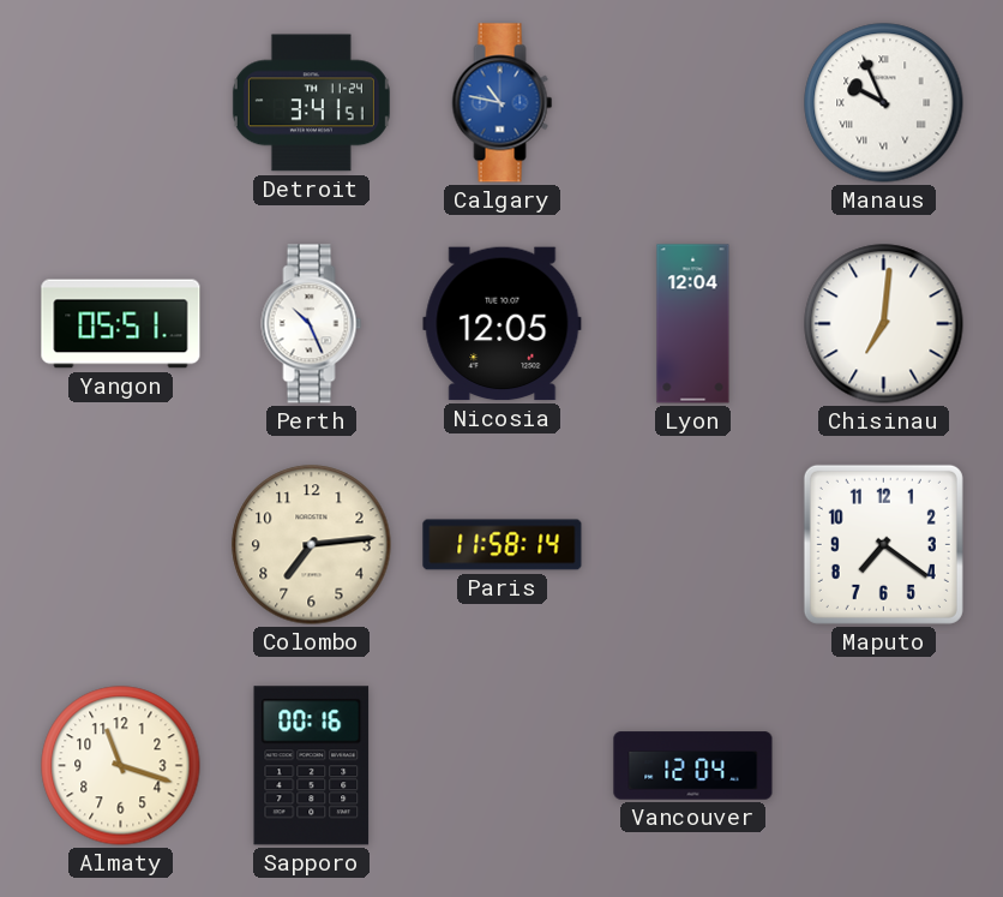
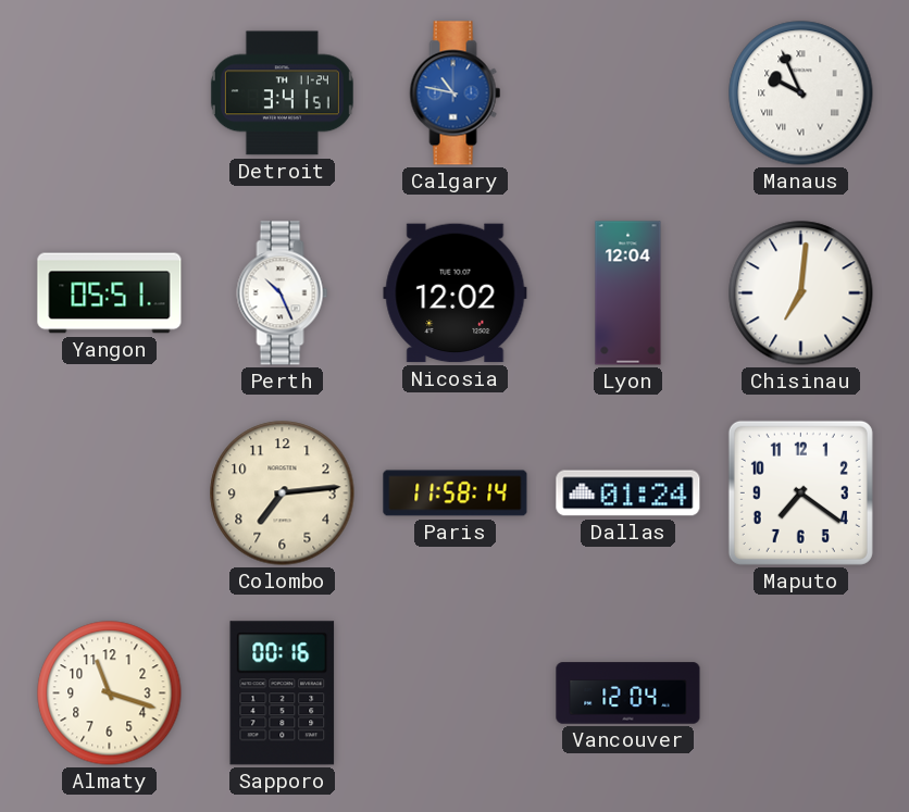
Nicosia: 12:05 -> 12:02
Dallas: none -> 01:24
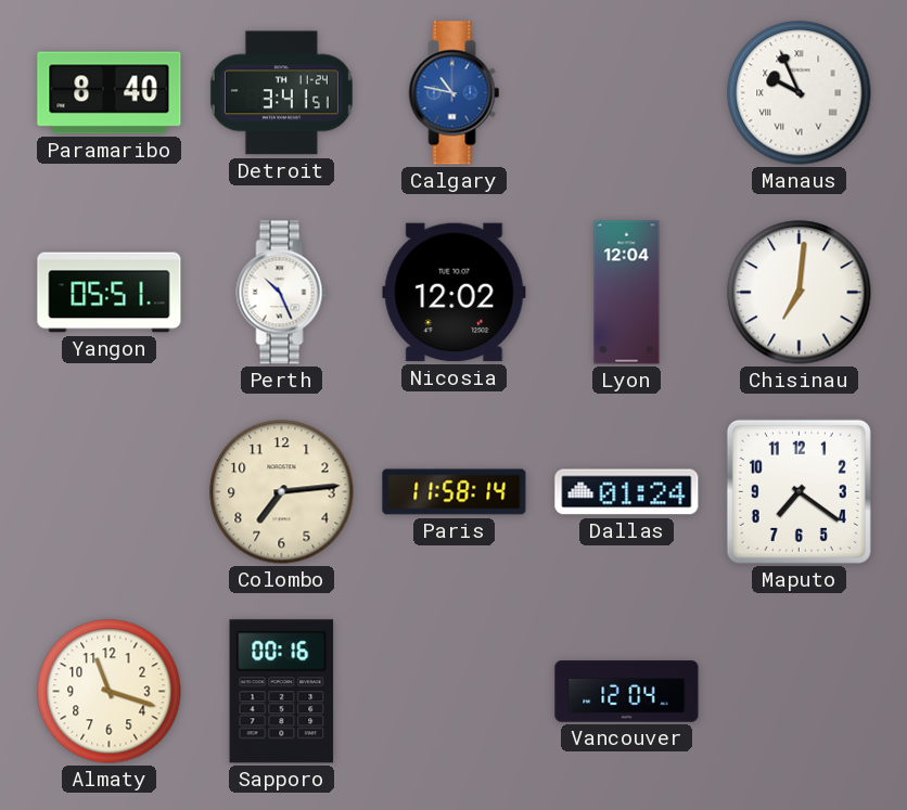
Paramaribo: none -> 8:40
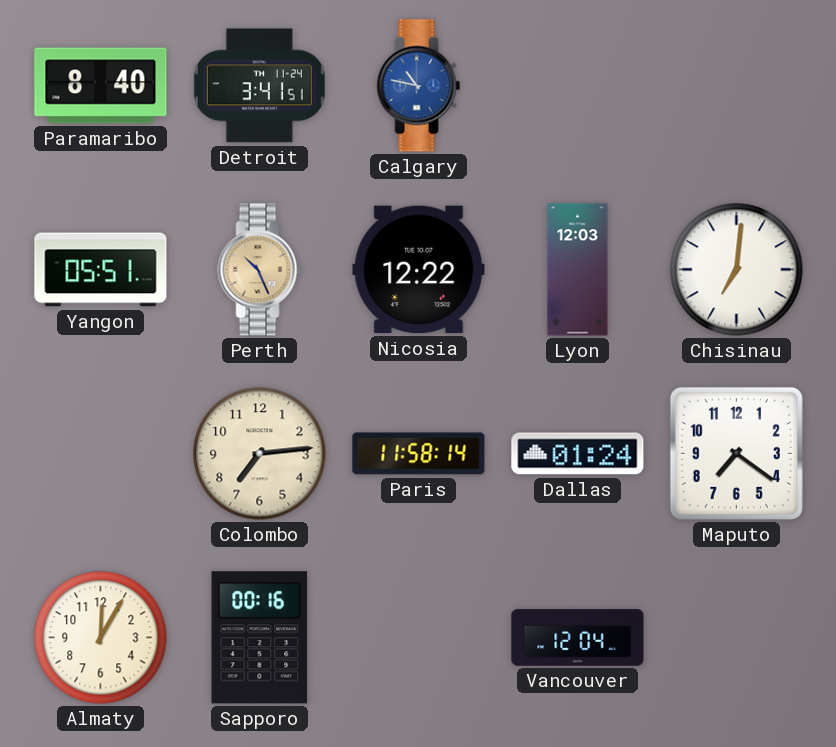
Manaus: 9:56 -> none
Perth dial: white -> champagne
Nicosia: 12:02 -> 12:22
Lyon: 12:04 -> 12:03
Almaty: 11:18 -> 12:05
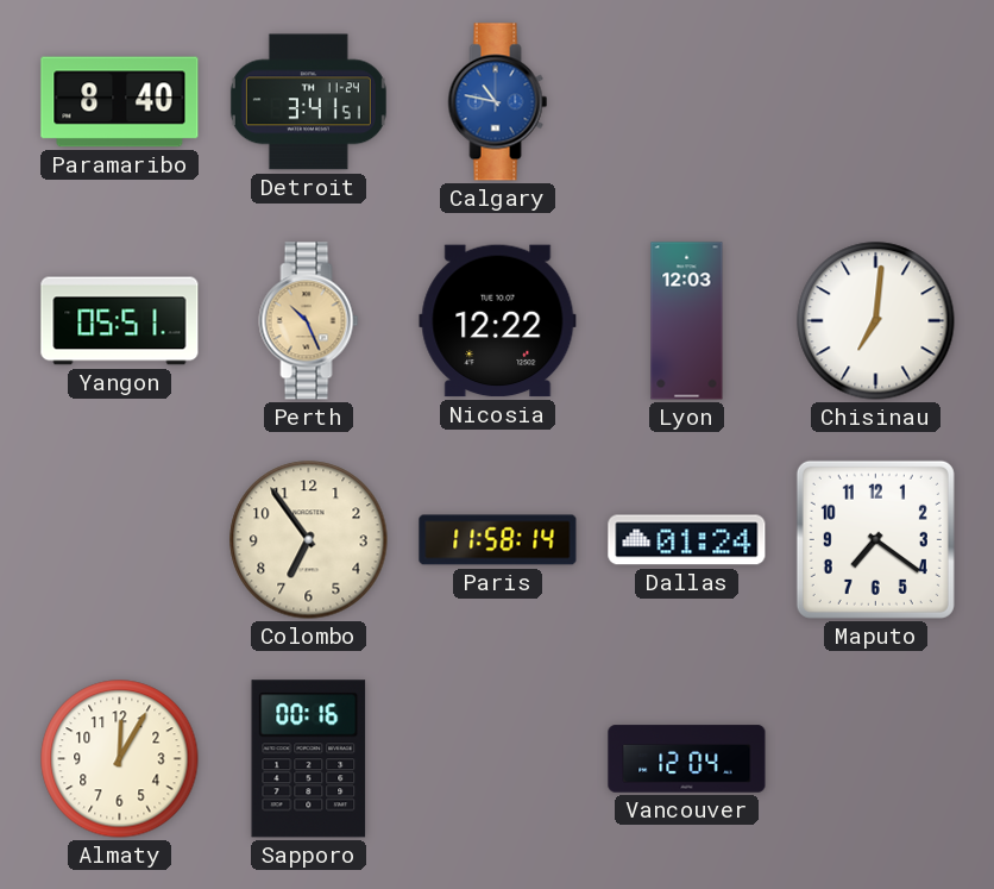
Colombo: 7:14 -> 6:54
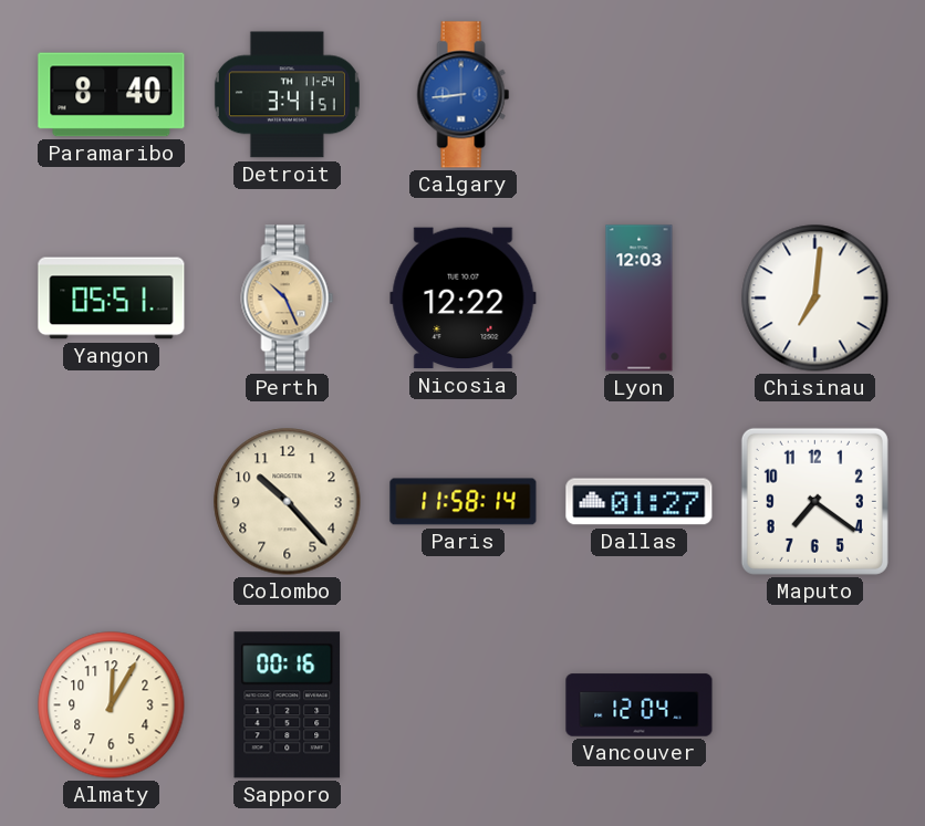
Calgary: 10:47 -> 8:44
Colombo: 6:54 -> 10:23
Dallas: 01:24 -> 01:27
